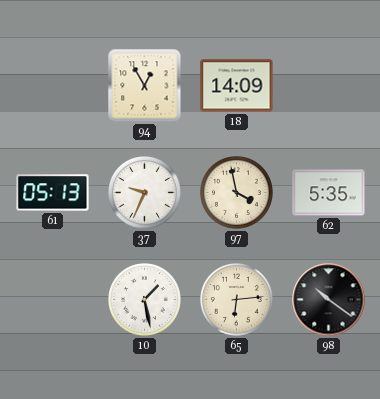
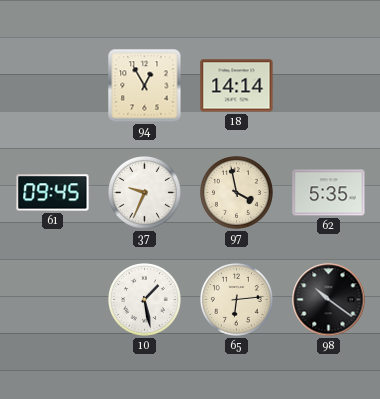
18: 14:09 -> 14:14
61: 05:13 -> 09:45
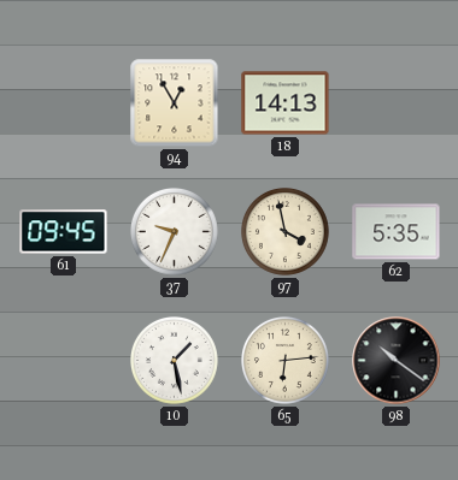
18: 14:14 -> 14:13
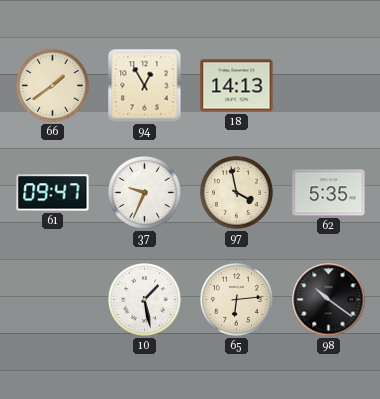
66: none -> 1:39
61: 09:45 -> 09:47
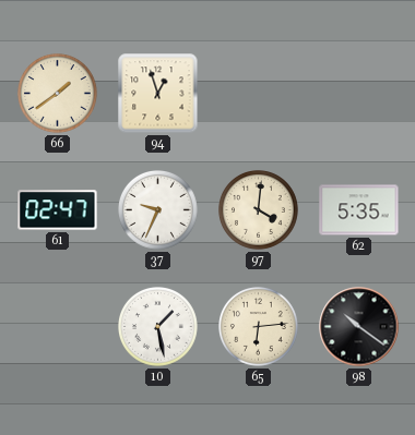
94: 12:55 -> 12:57
18: 14:13 -> none
61: 09:47 -> 02:47
97: 3:58 -> 4:01
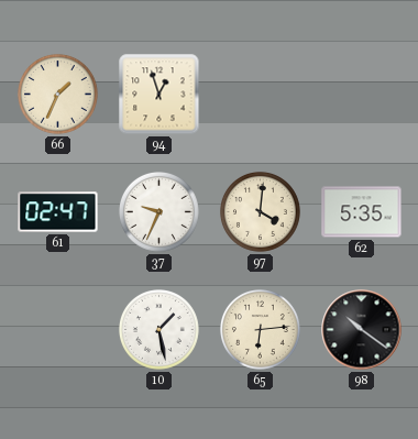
66: 1:39 -> 1:34
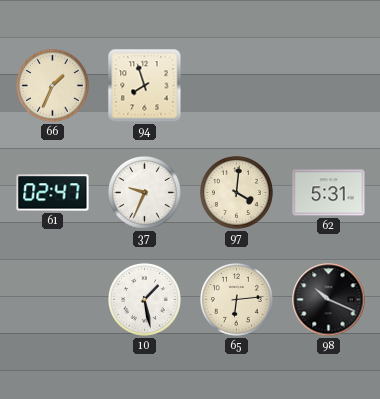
94: 12:57 -> 7:57
62: 5:35 -> 5:31
98: 10:21 -> 10:19
